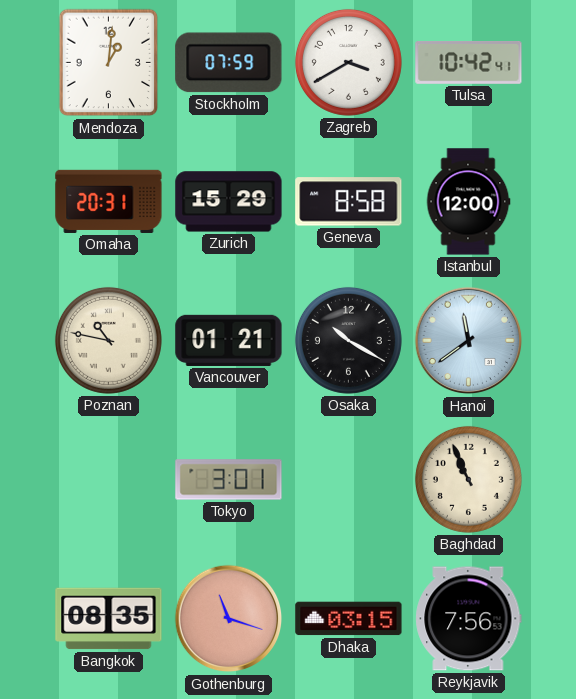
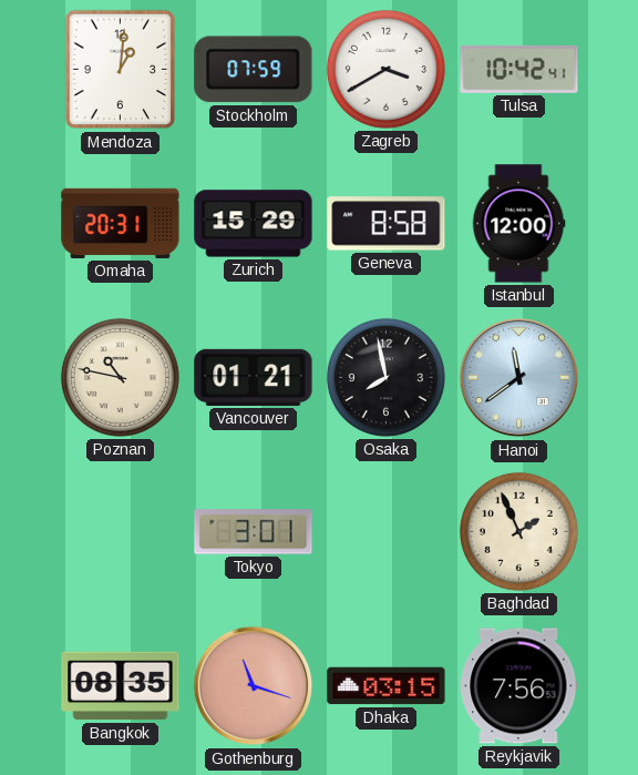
Osaka: 10:20 -> 7:58
Baghdad: 10:56 -> 1:56
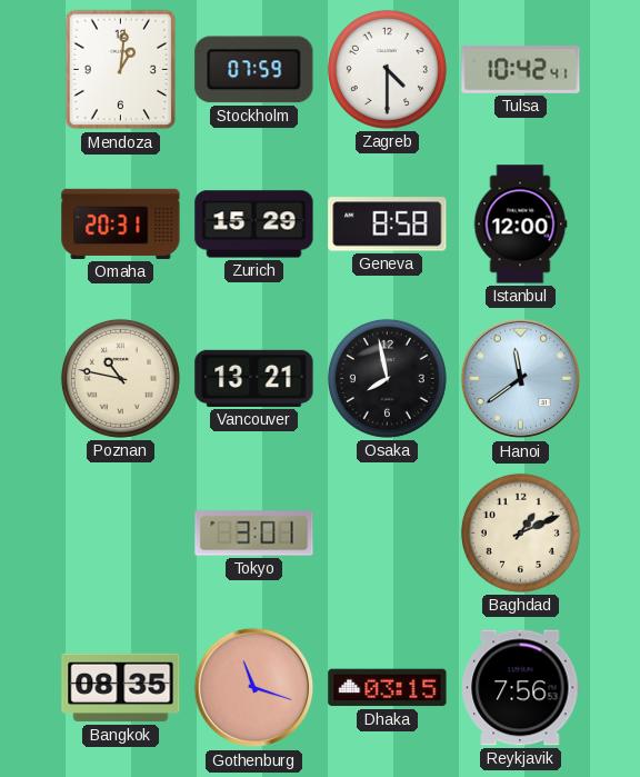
Zagreb: 3:40 -> 4:30
Vancouver: 01:21 -> 13:21
Baghdad: 1:56 -> 1:11
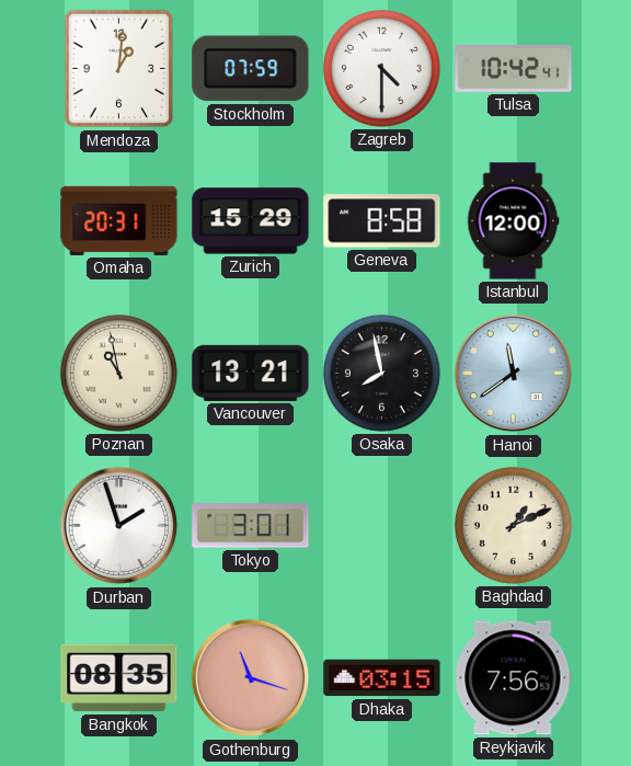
Poznan: 10:47 -> 10:58
Durban: none -> 1:57
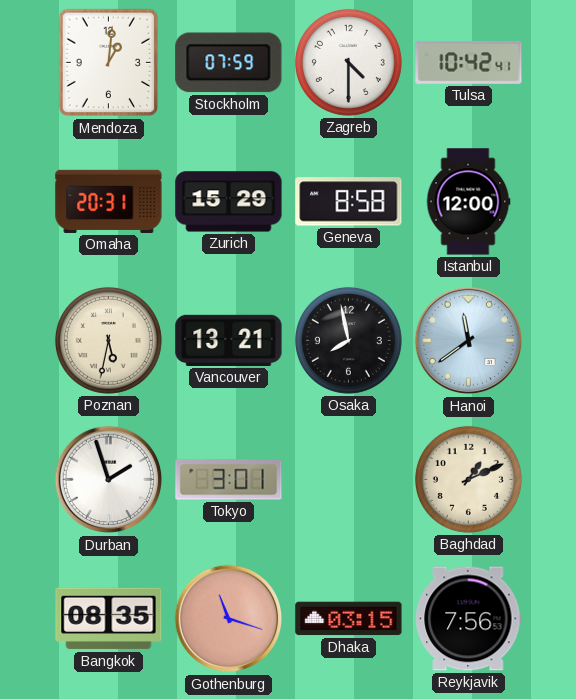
Poznan: 10:58 -> 5:32
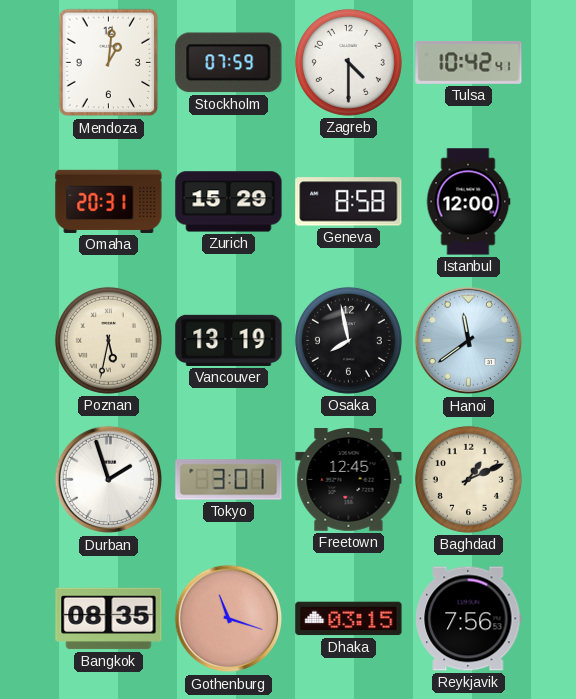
Vancouver: 13:21 -> 13:19
Freetown: none -> 12:45
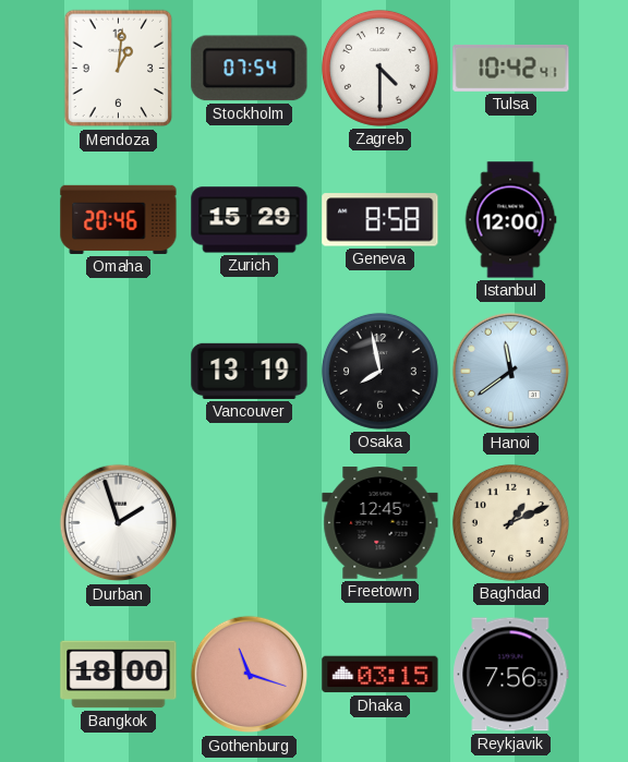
Stockholm: 07:59 -> 07:54
Omaha: 20:31 -> 20:46
Poznan: 5:32 -> none
Tokyo: 3:01 -> none
Bangkok: 08:35 -> 18:00
